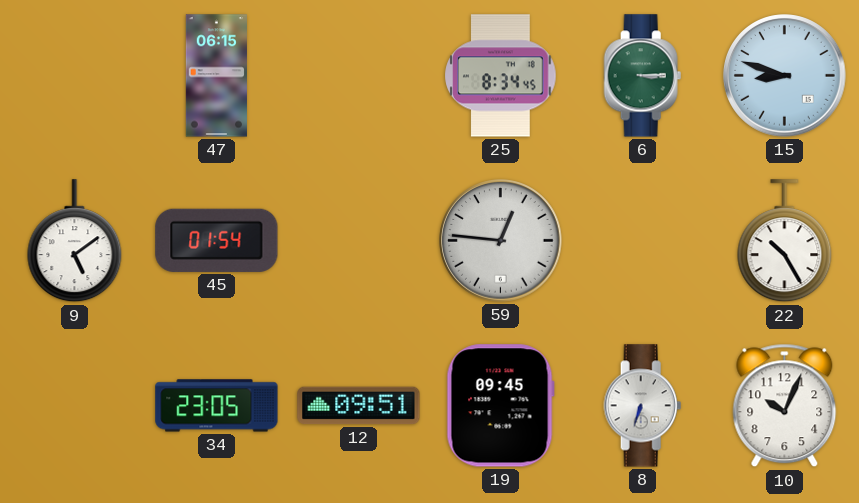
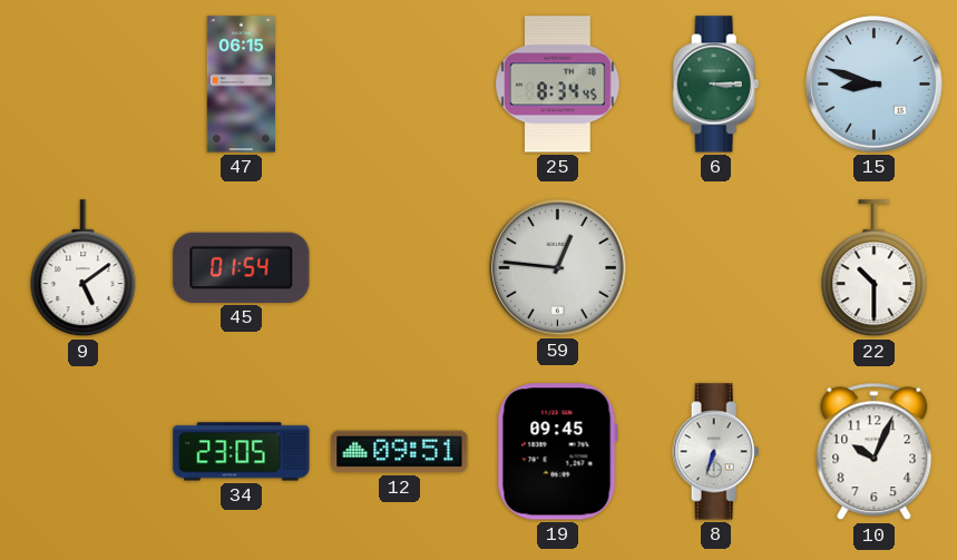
22: 10:25 -> 10:30
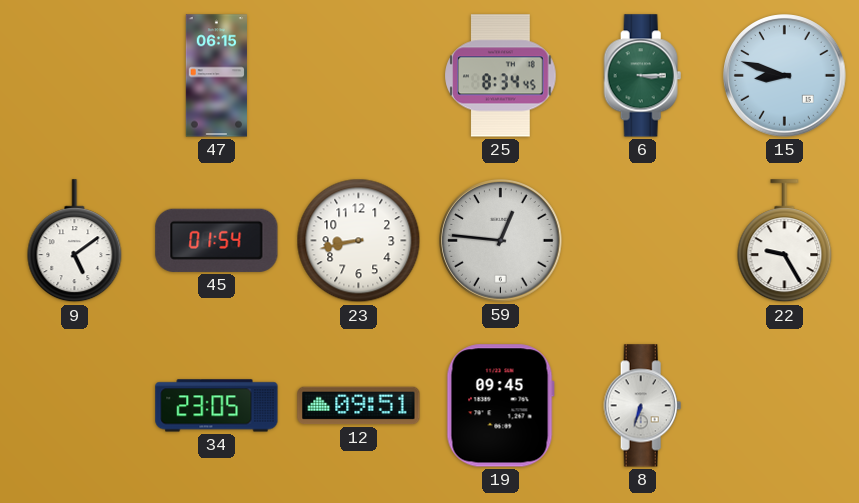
23: none -> 8:43
22: 10:30 -> 9:25
10: 10:04 -> none
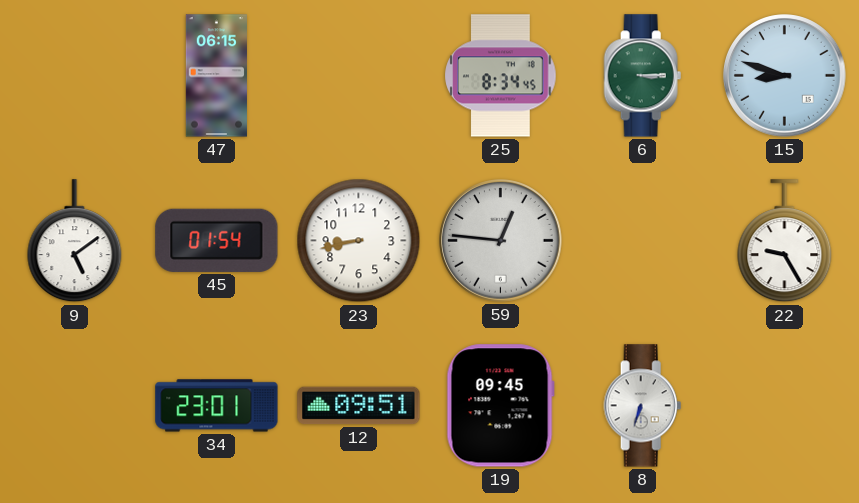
34: 23:05 -> 23:01
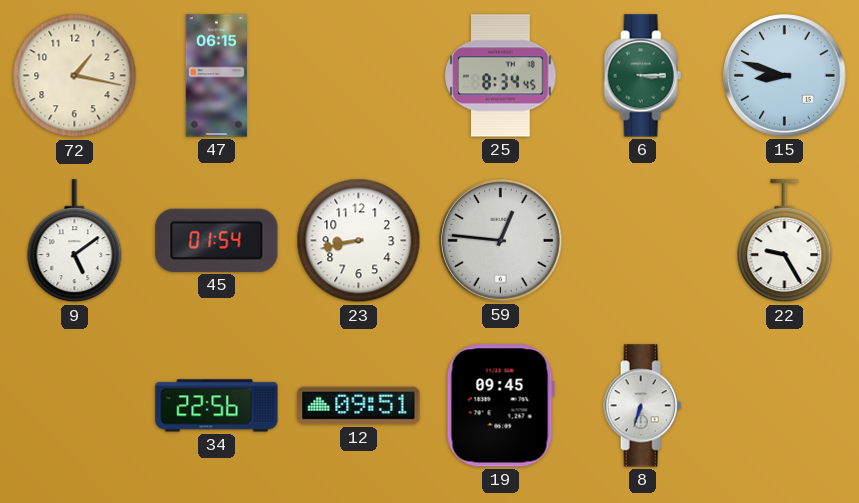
72: none -> 1:17
34: 23:01 -> 22:56
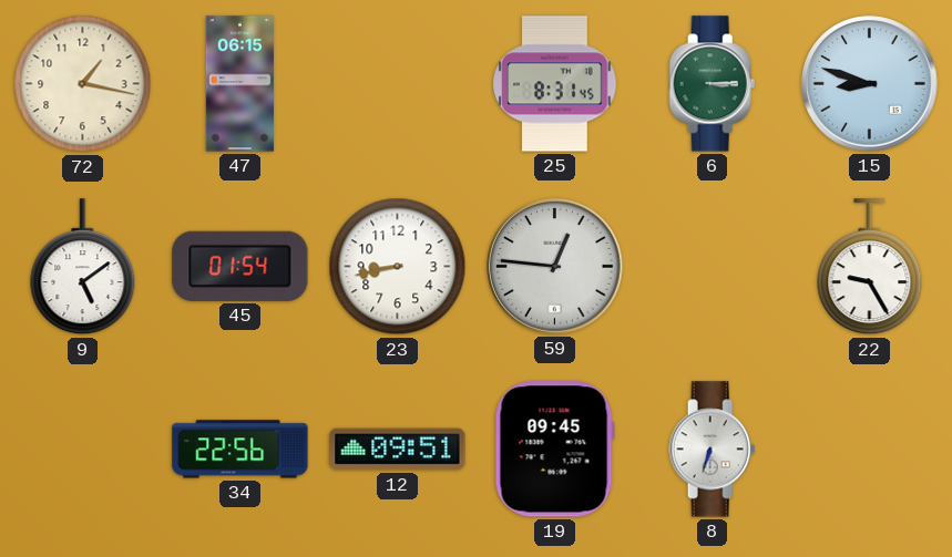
25: 8:34 -> 8:31
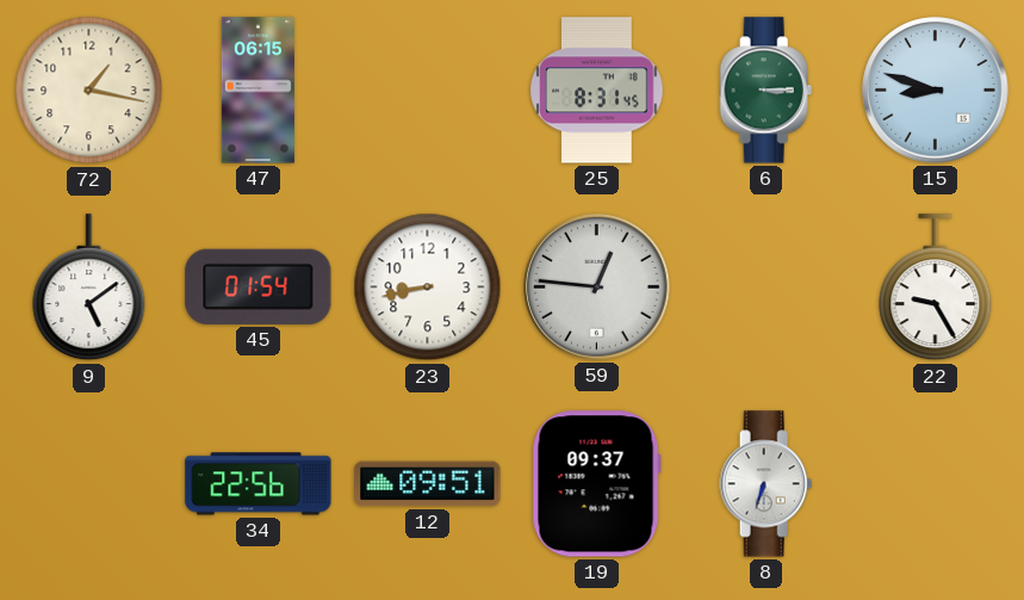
19: 09:45 -> 09:37
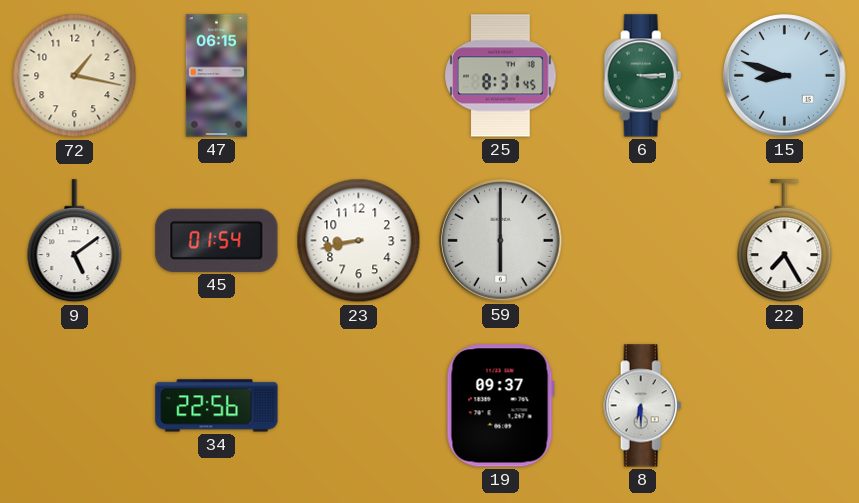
59: 12:46 -> 6:00
22: 9:25 -> 7:25
12: 09:51 -> none
8: 6:33 -> 6:30
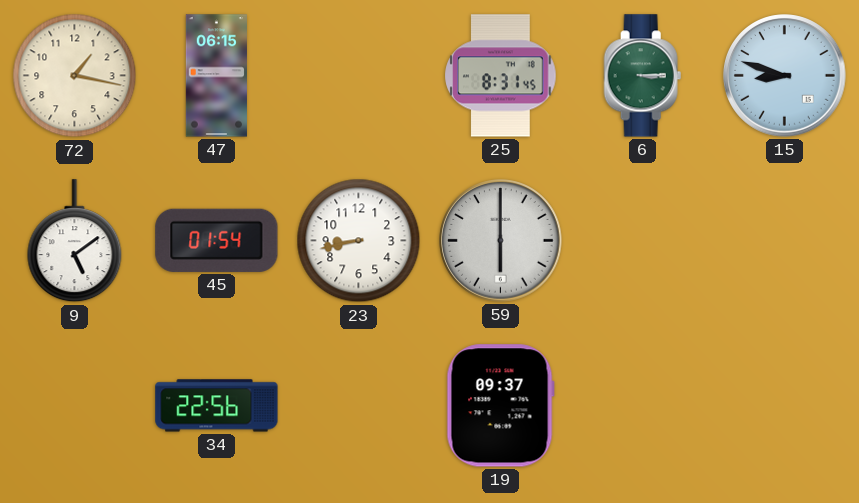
22: 7:25 -> none
8: 6:30 -> none
